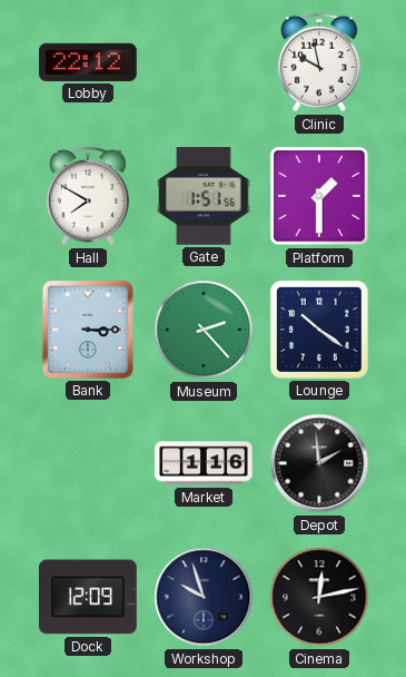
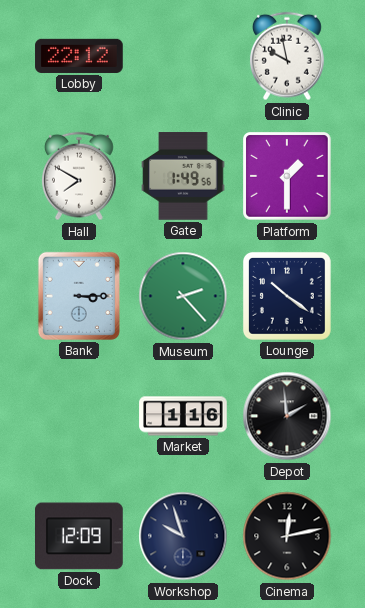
Gate: 1:51 -> 1:49
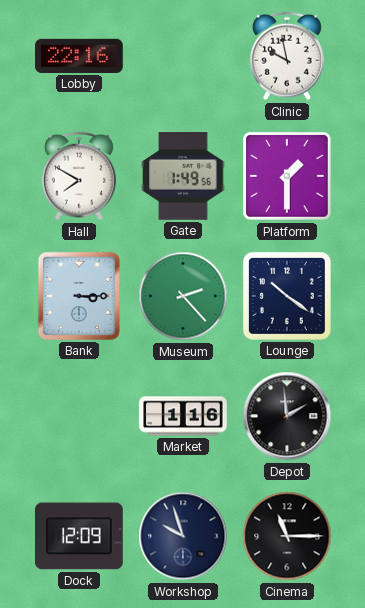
Lobby: 22:12 -> 22:16
Cinema: 12:13 -> 11:15
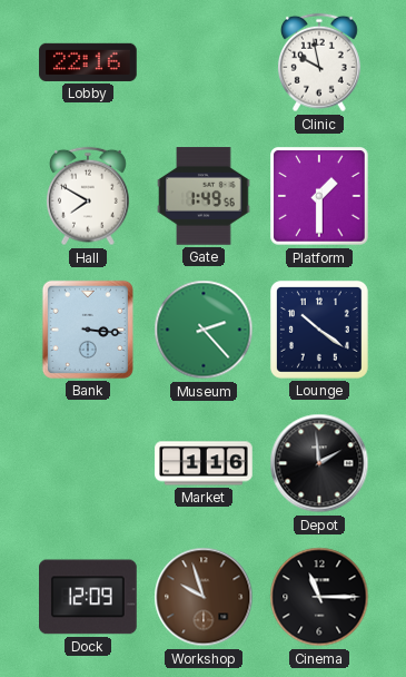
Bank: 3:15 -> 3:16
Workshop dial: navy -> brown
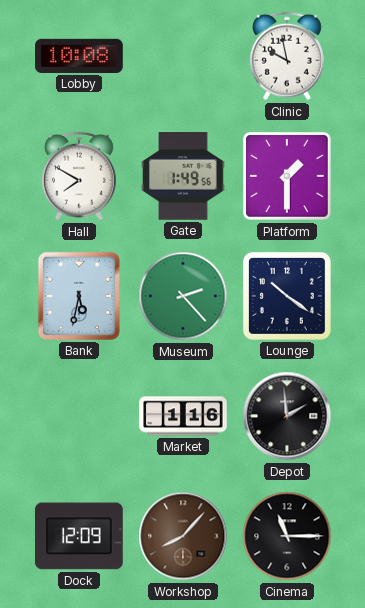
Lobby: 22:16 -> 10:08
Bank: 3:16 -> 5:32
Workshop: 9:57 -> 8:07
